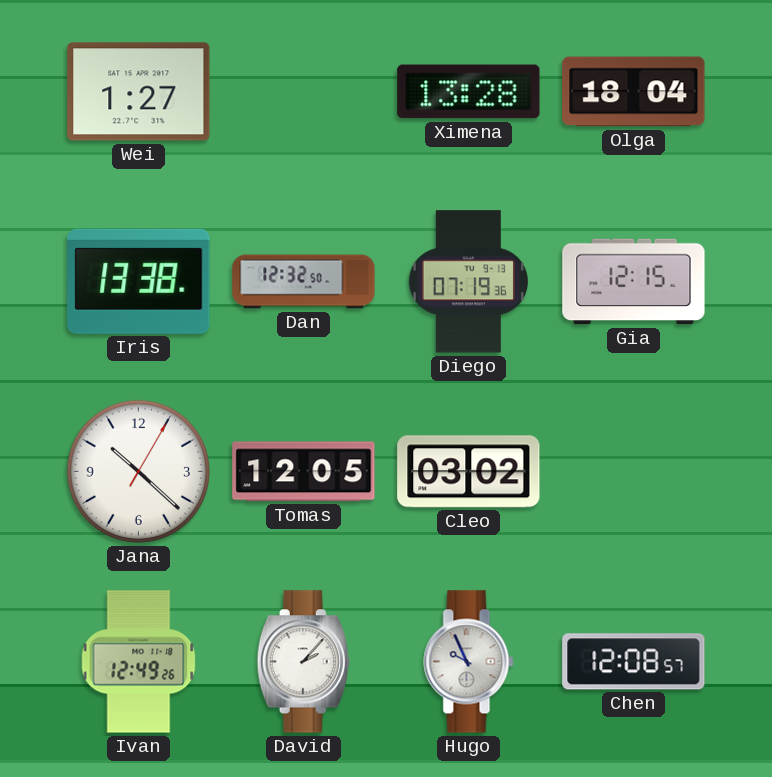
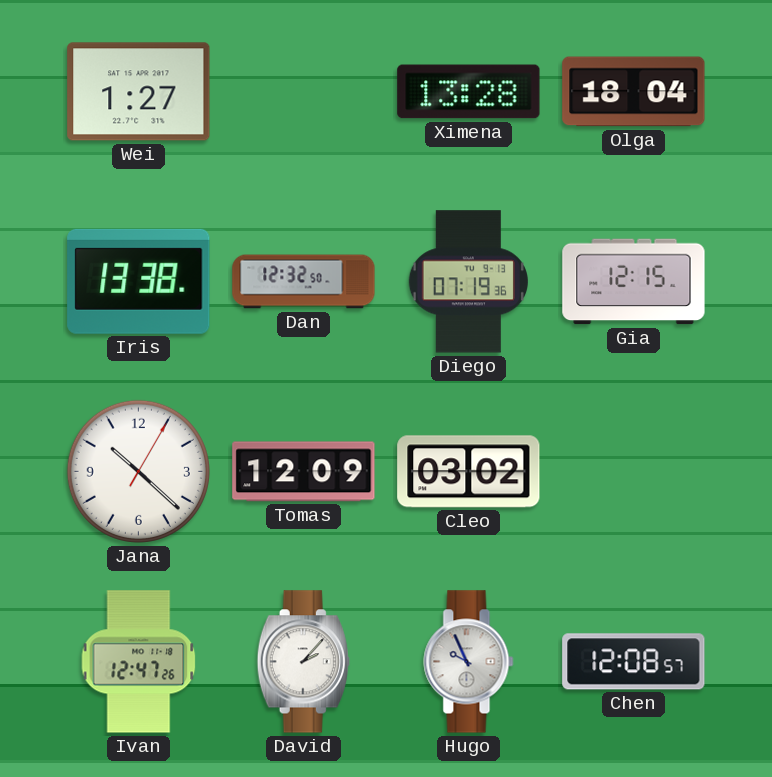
Tomas: 12:05 -> 12:09
Ivan: 12:49 -> 12:47
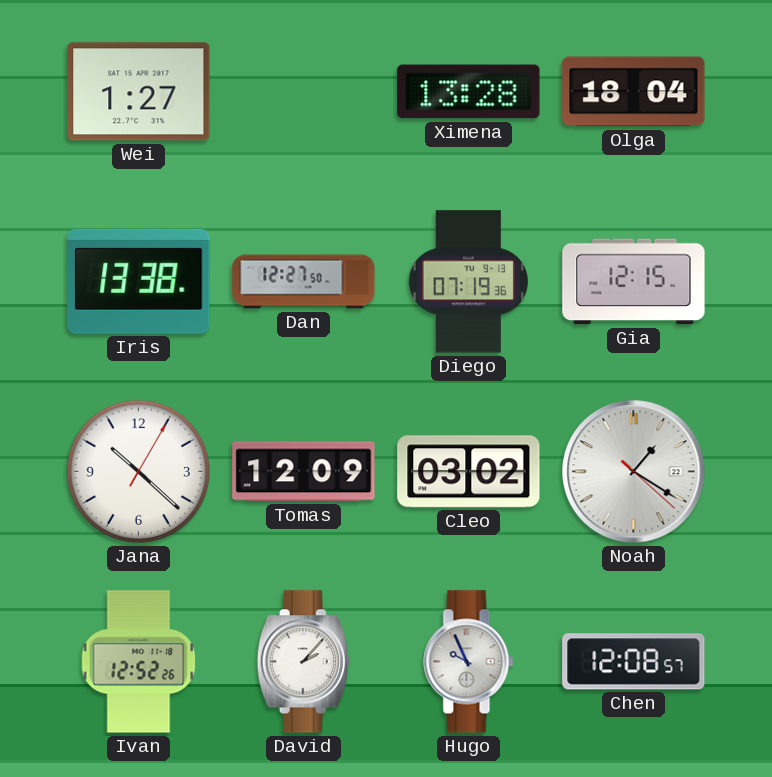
Dan: 12:32 -> 12:27
Noah: none -> 1:20
Ivan: 12:47 -> 12:52
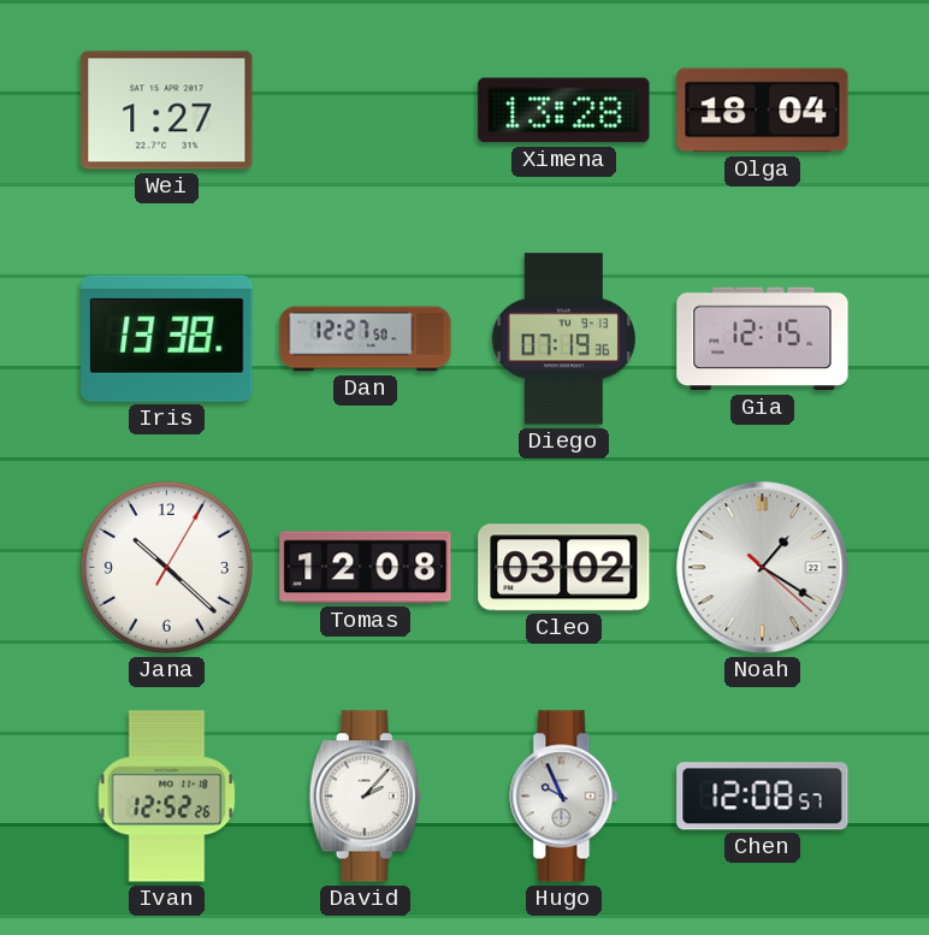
Tomas: 12:09 -> 12:08
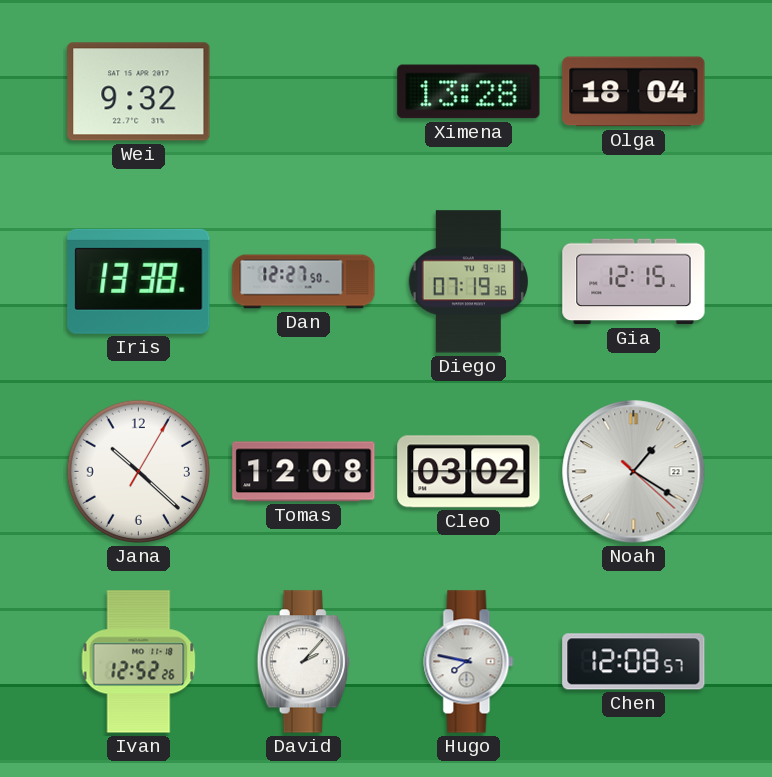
Wei: 1:27 -> 9:32
Hugo: 9:56 -> 7:47
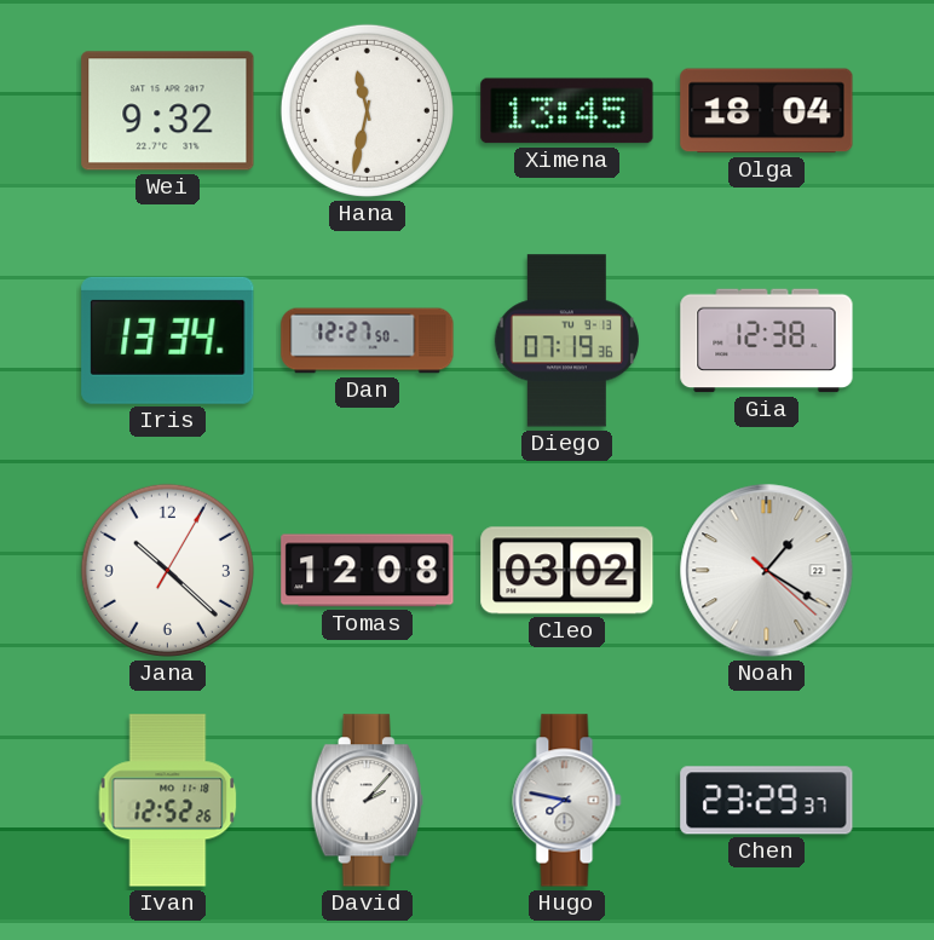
Hana: none -> 11:32
Ximena: 13:28 -> 13:45
Iris: 13:38 -> 13:34
Gia: 12:15 -> 12:38
Chen: 12:08 -> 23:29
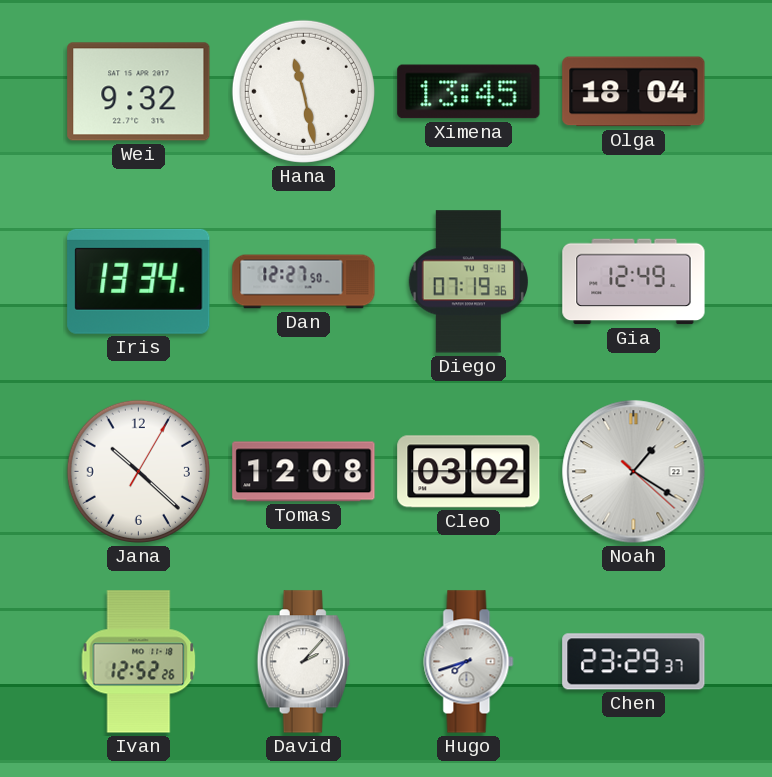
Hana: 11:32 -> 11:28
Gia: 12:38 -> 12:49
Hugo: 7:47 -> 7:42
